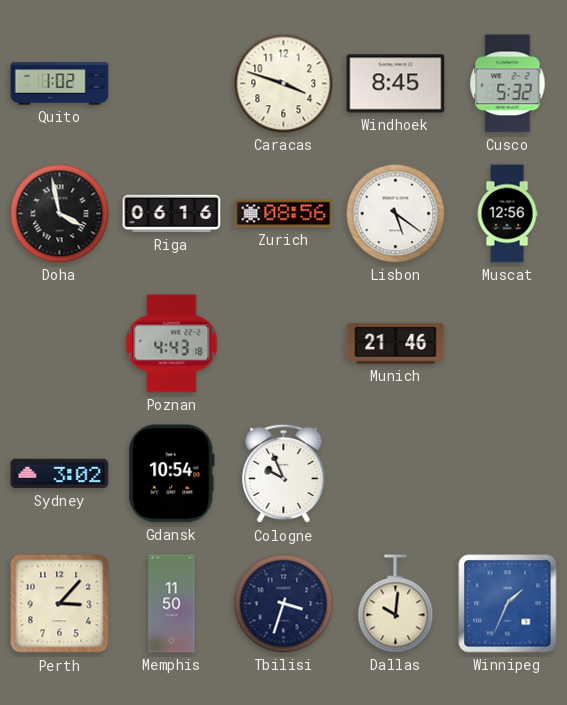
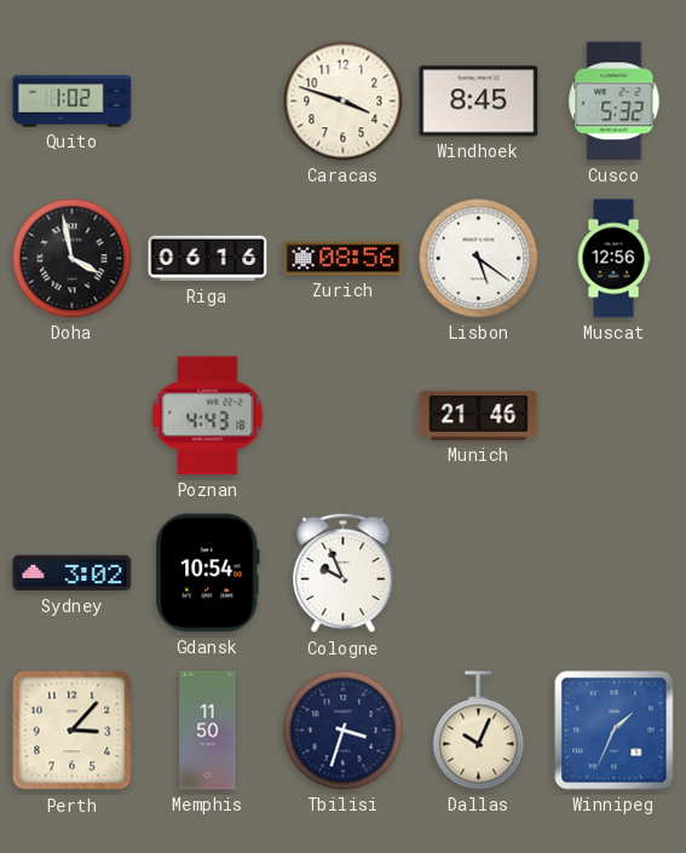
Dallas: 10:01 -> 10:04
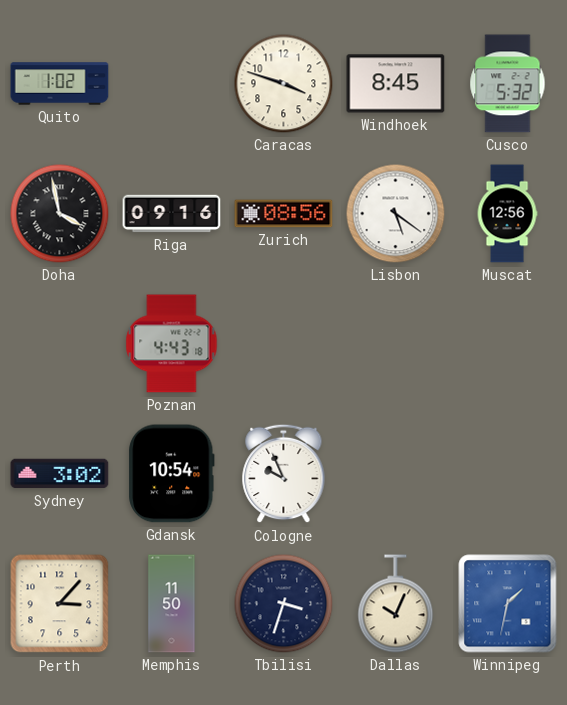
Riga: 06:16 -> 09:16
Munich: 21:46 -> none
Winnipeg: 1:34 -> 1:32
